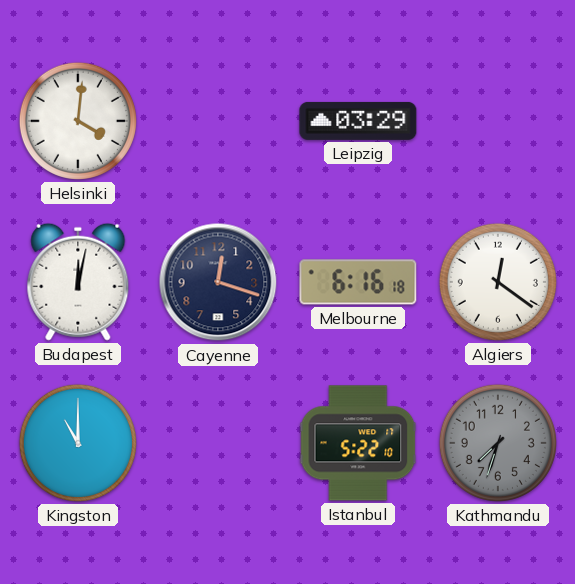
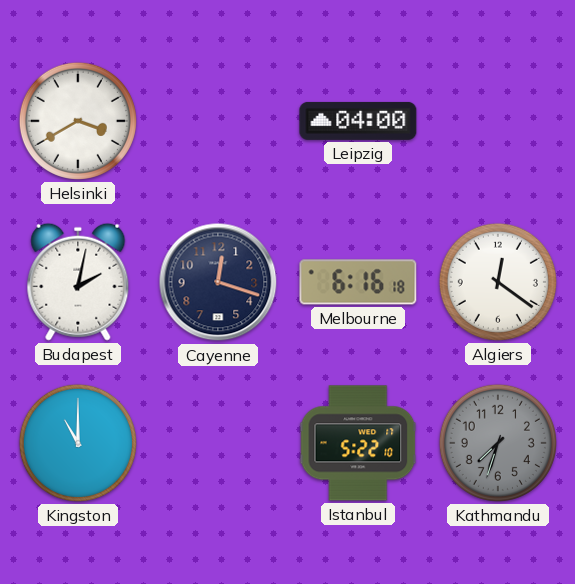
Helsinki: 4:01 -> 3:40
Leipzig: 03:29 -> 04:00
Budapest: 12:02 -> 2:02
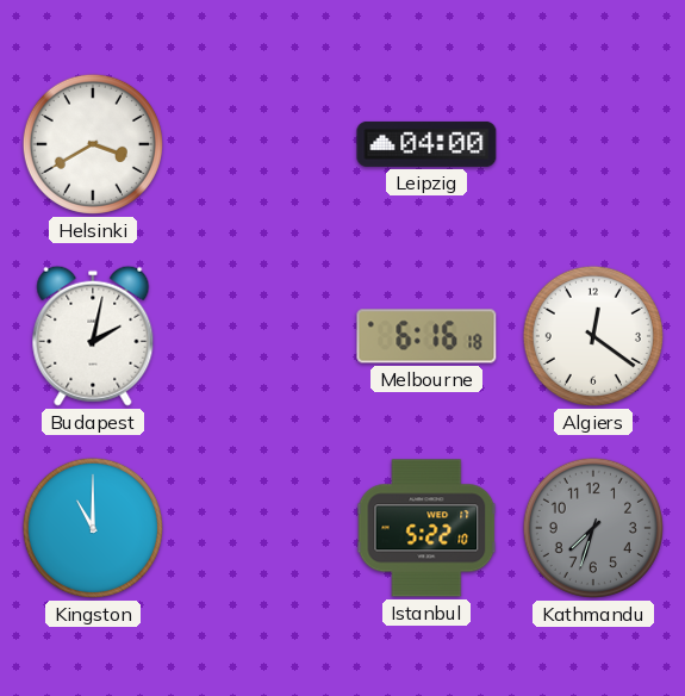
Cayenne: 12:18 -> none
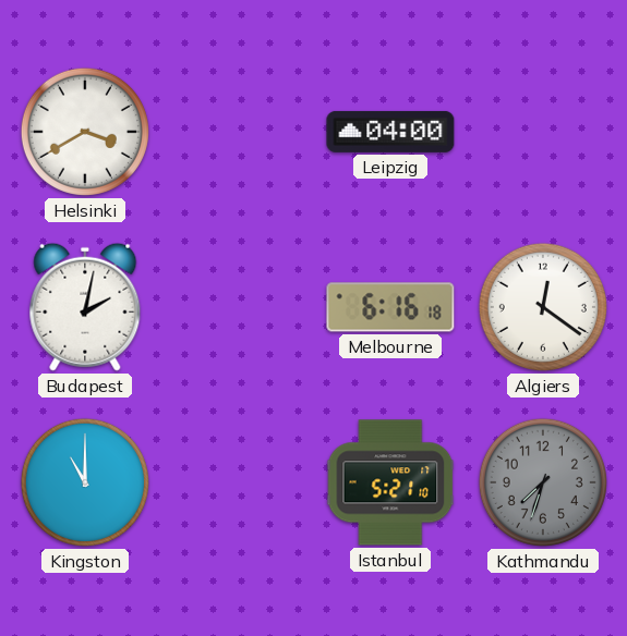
Istanbul: 5:22 -> 5:21
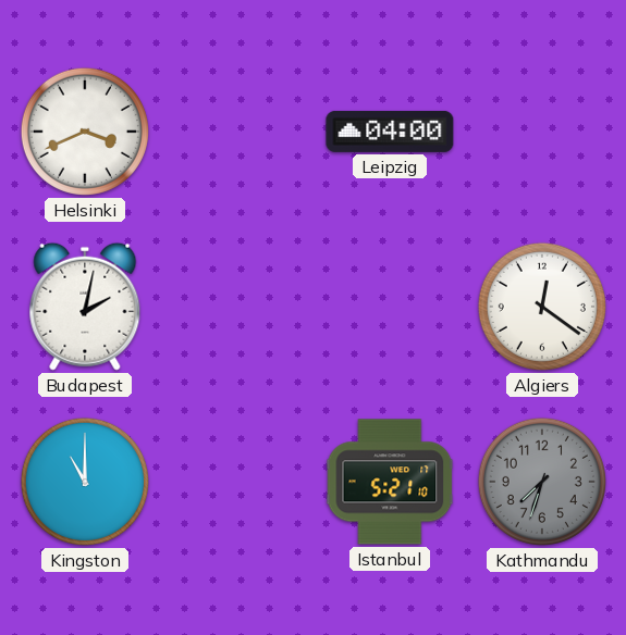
Helsinki: 3:40 -> 3:41
Melbourne: 6:16 -> none
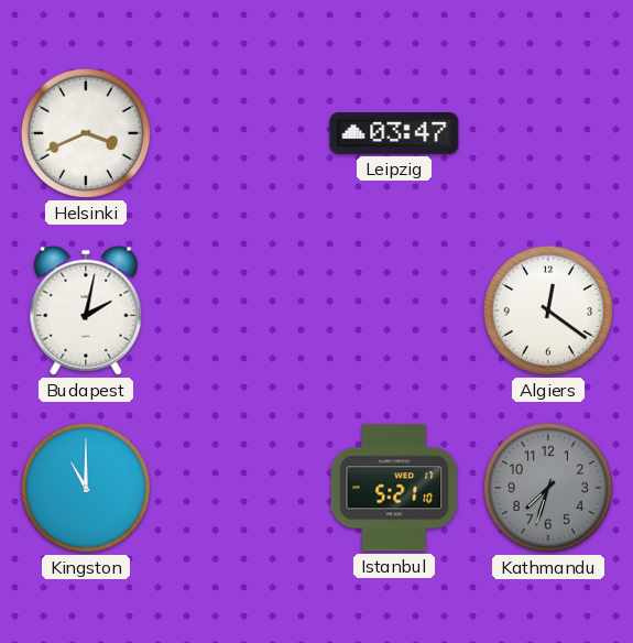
Leipzig: 04:00 -> 03:47
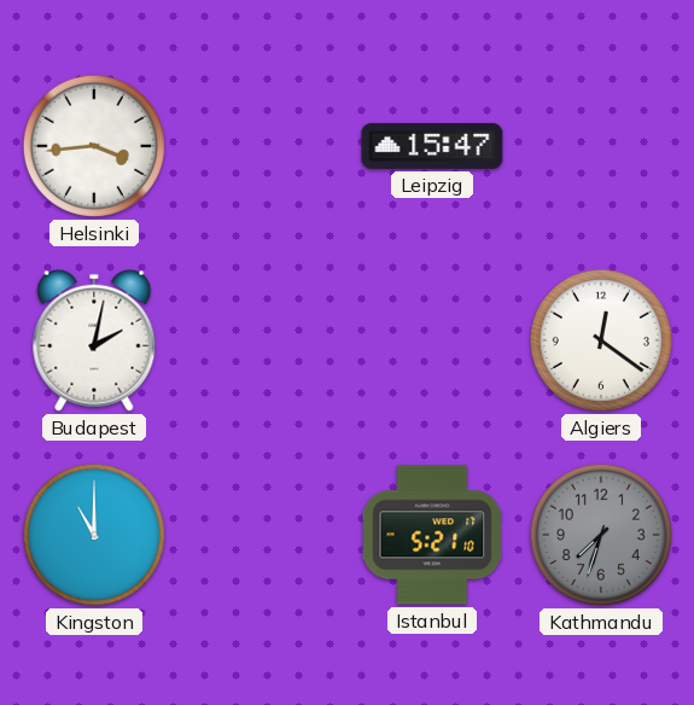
Helsinki: 3:41 -> 3:44
Leipzig: 03:47 -> 15:47
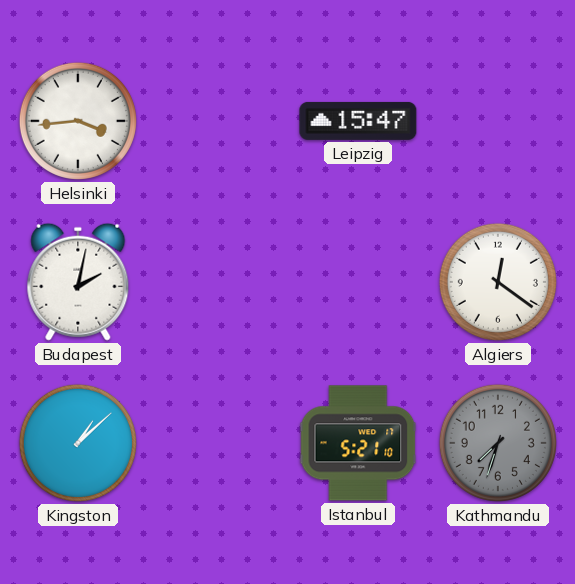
Kingston: 11:00 -> 1:08
